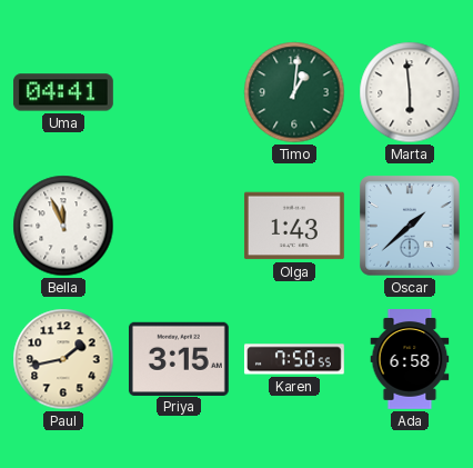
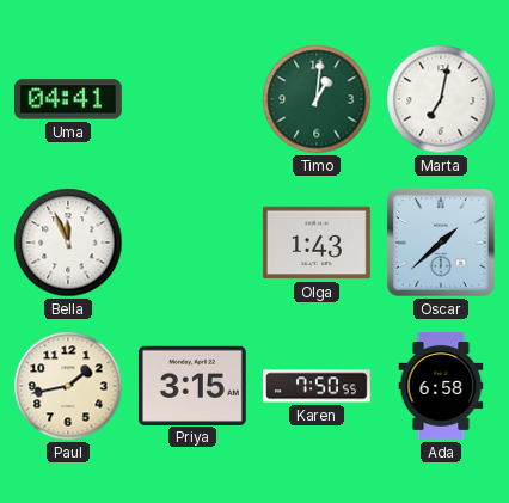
Marta: 5:59 -> 7:02
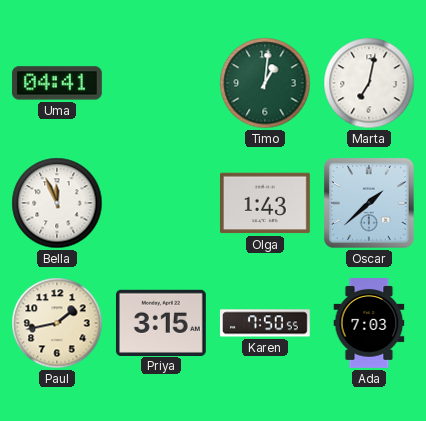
Ada: 6:58 -> 7:03
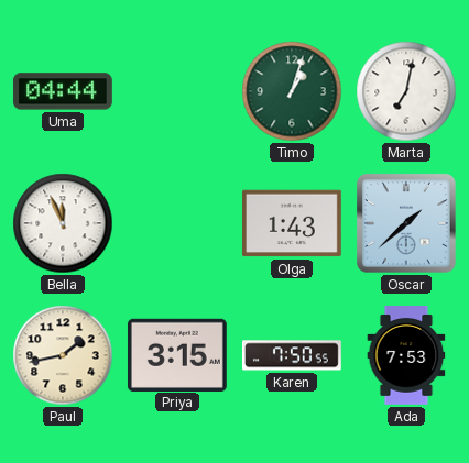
Uma: 04:41 -> 04:44
Timo: 1:01 -> 1:03
Ada: 7:03 -> 7:53
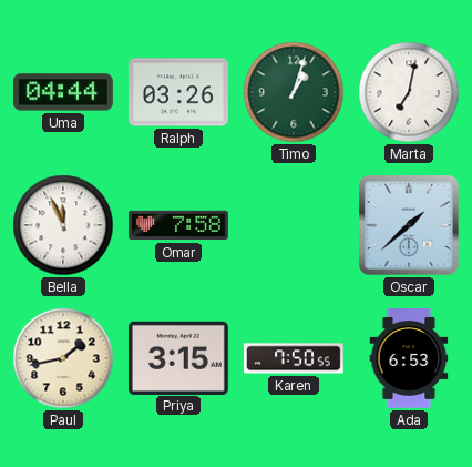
Ralph: none -> 03:26
Omar: none -> 7:58
Olga: 1:43 -> none
Ada: 7:53 -> 6:53
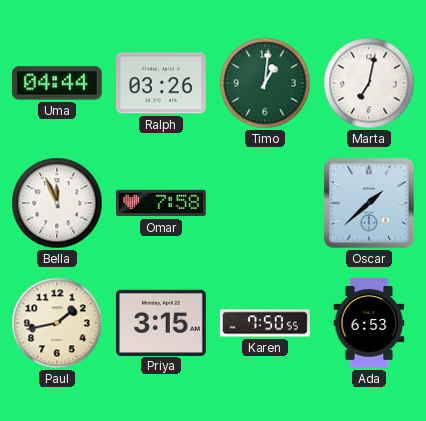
Timo: 1:03 -> 1:01
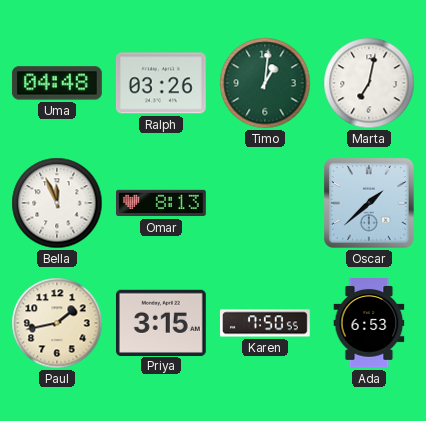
Uma: 04:44 -> 04:48
Omar: 7:58 -> 8:13
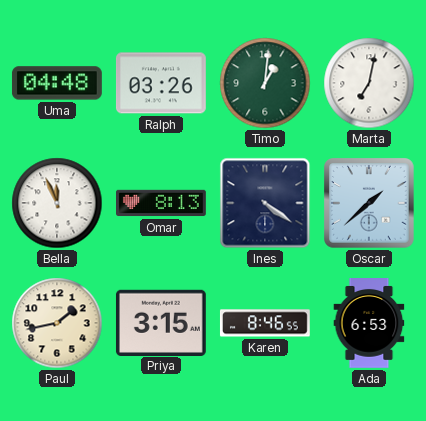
Ines: none -> 4:21
Karen: 7:50 -> 8:46
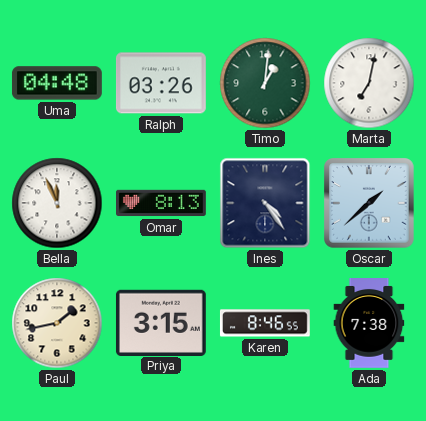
Ines: 4:21 -> 4:24
Ada: 6:53 -> 7:38
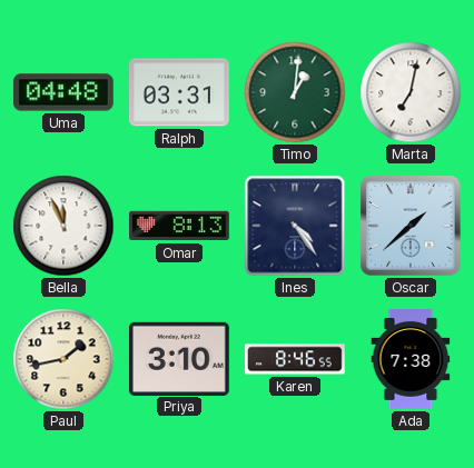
Ralph: 03:26 -> 03:31
Priya: 3:15 -> 3:10
